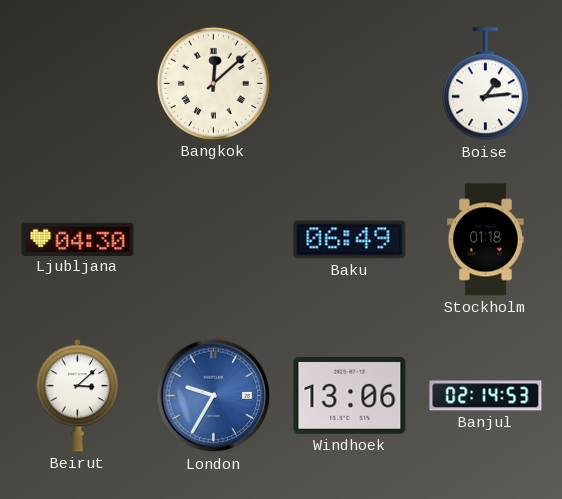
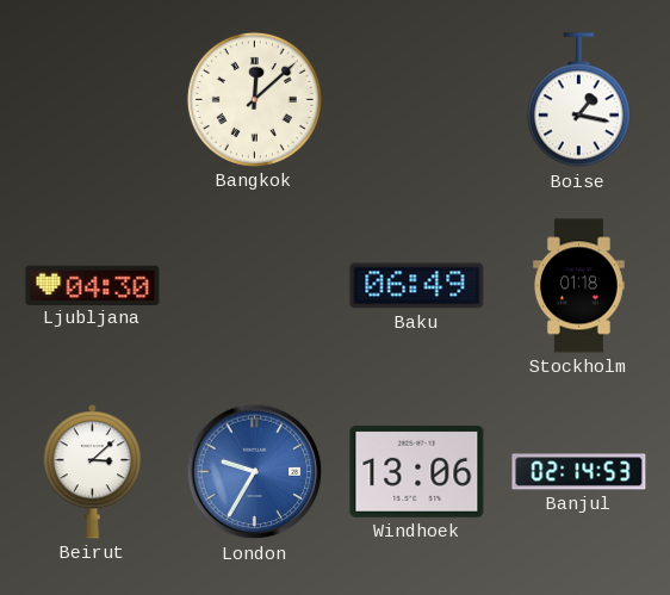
Boise: 1:14 -> 1:17
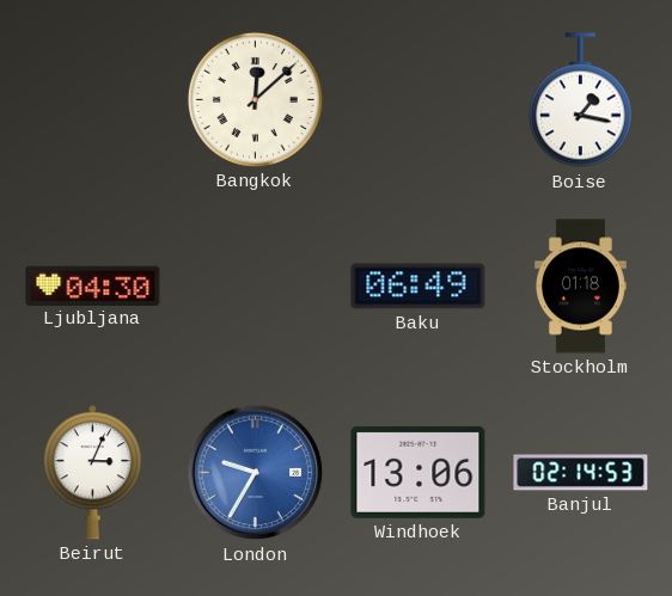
Beirut: 3:08 -> 3:04
